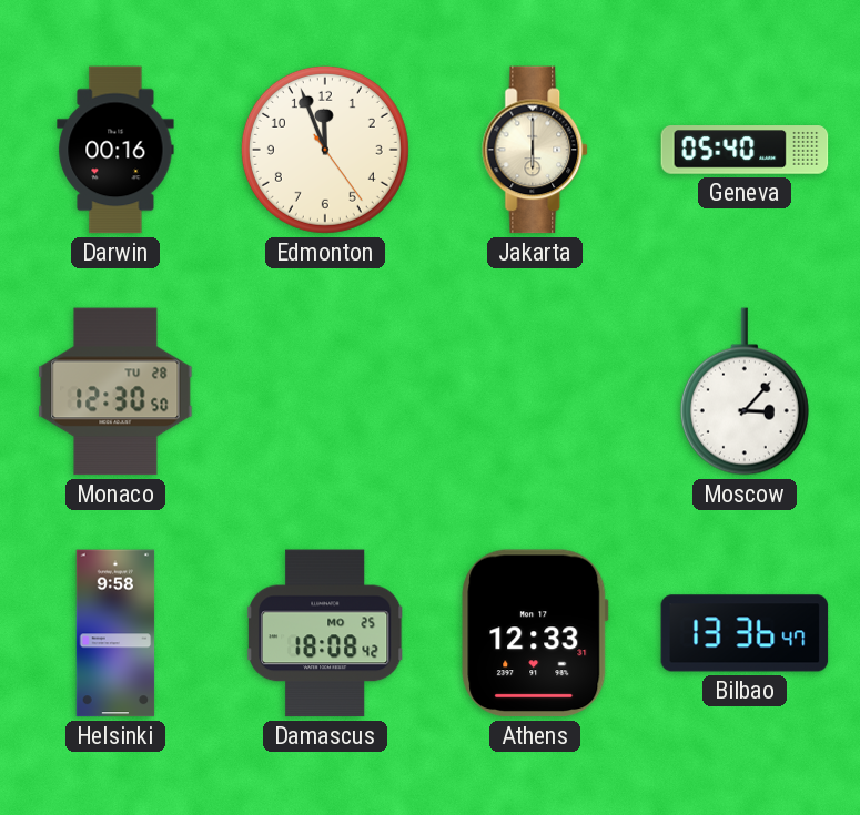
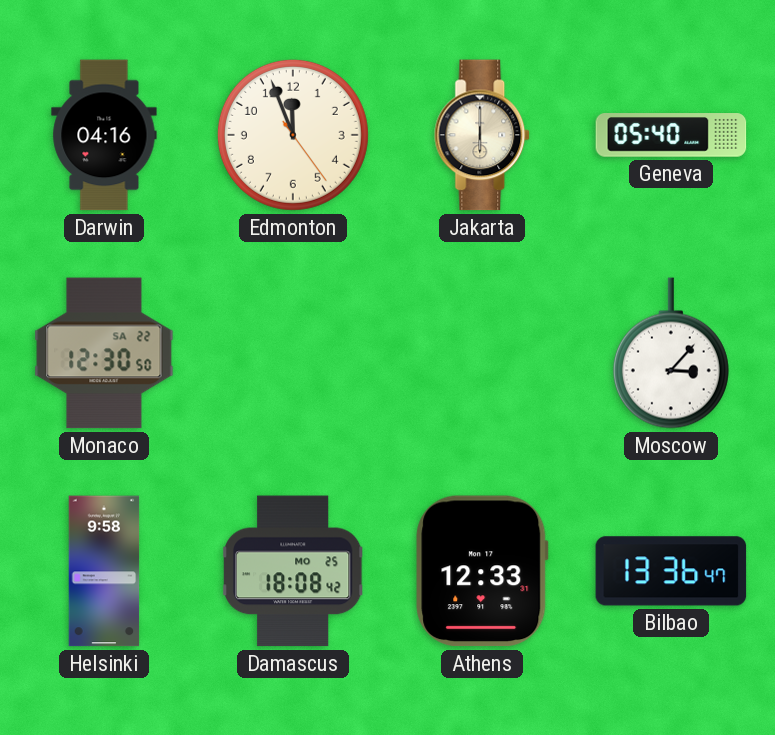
Darwin: 00:16 -> 04:16
Monaco date: TU 28 -> SA 22
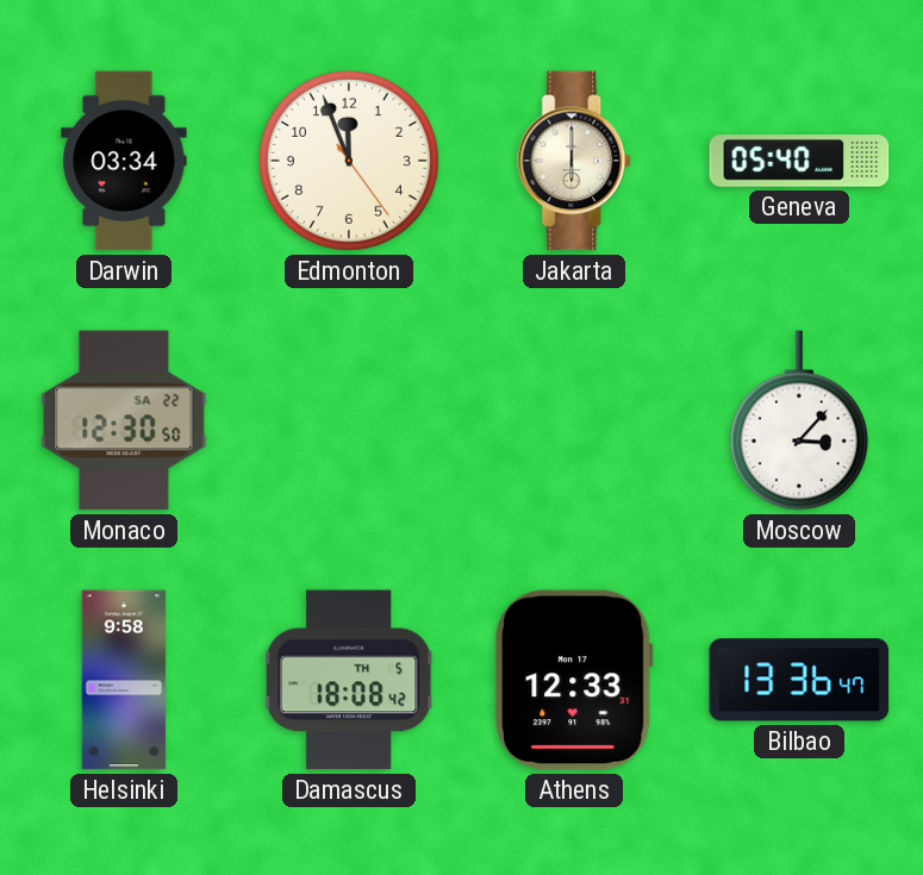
Darwin: 04:16 -> 03:34
Damascus date: MO 25 -> TH 5
